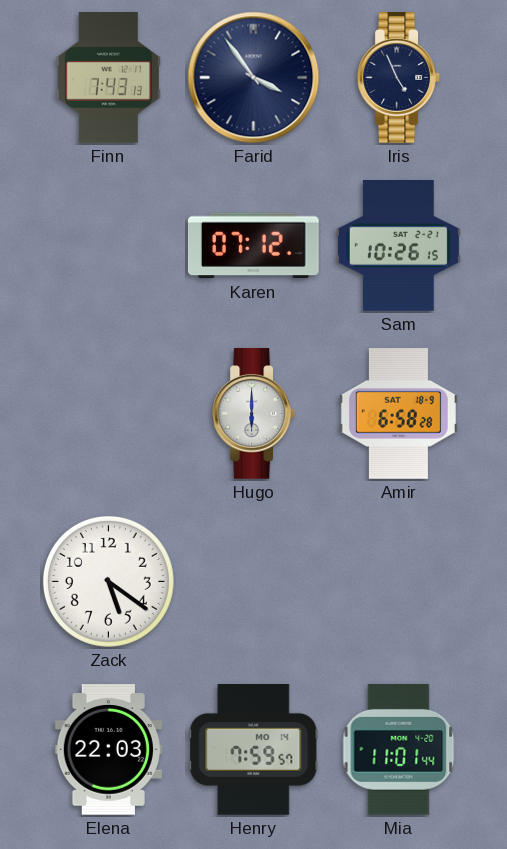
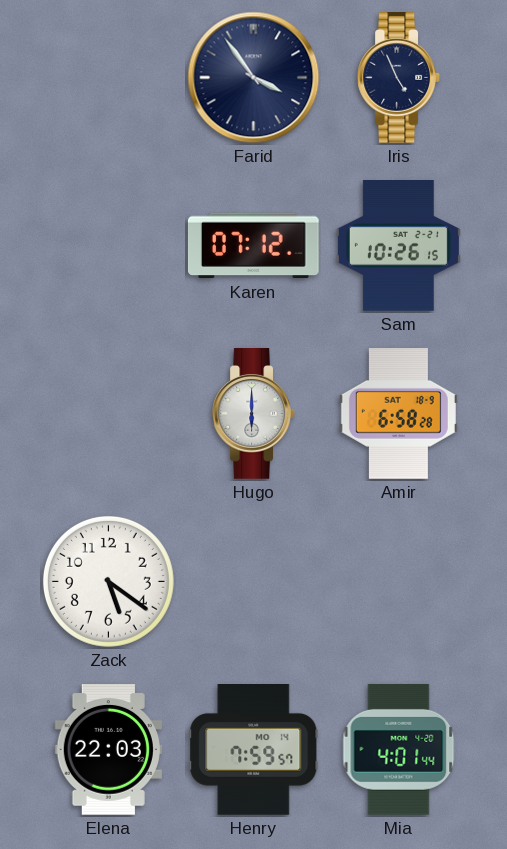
Finn: 7:43 -> none
Mia: 11:01 -> 4:01
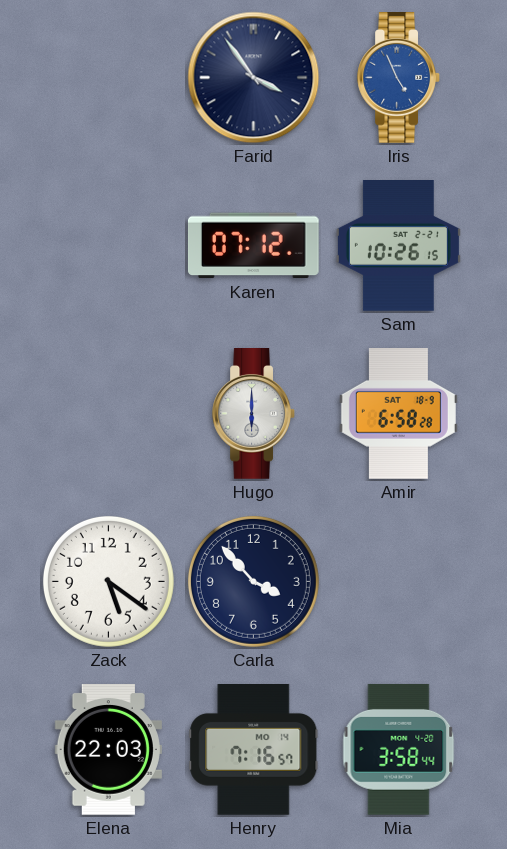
Iris dial: navy -> blue
Carla: none -> 3:53
Henry: 7:59 -> 7:16
Mia: 4:01 -> 3:58
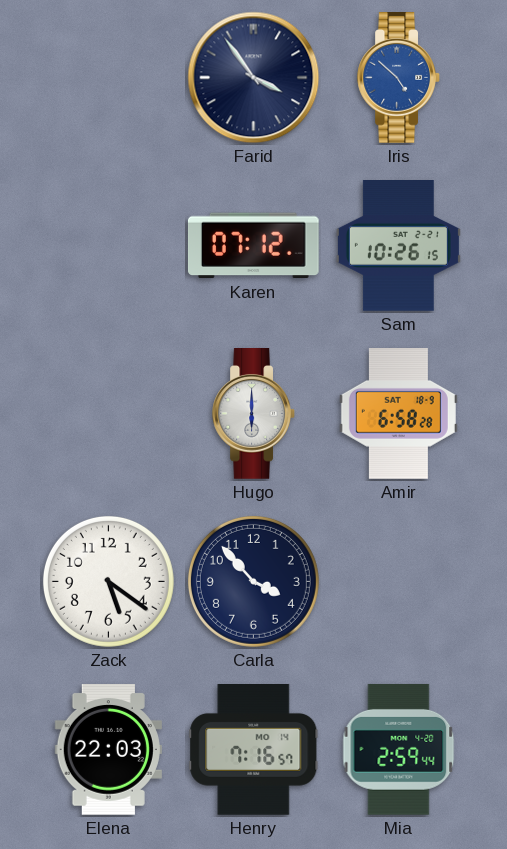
Iris: 4:56 -> 4:52
Mia: 3:58 -> 2:59
